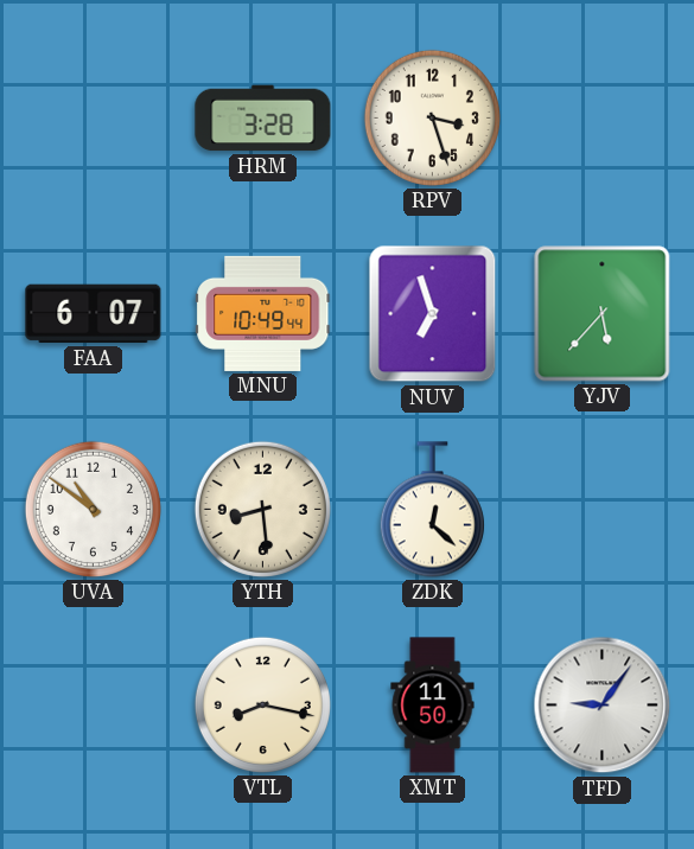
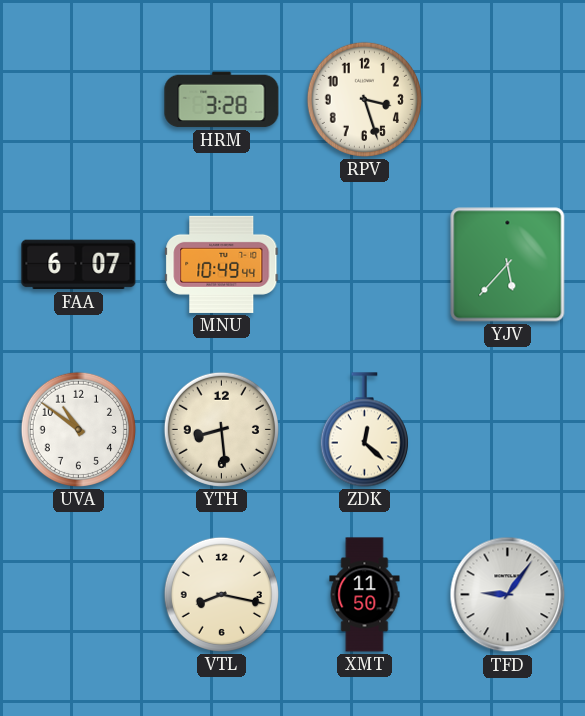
NUV: 6:57 -> none
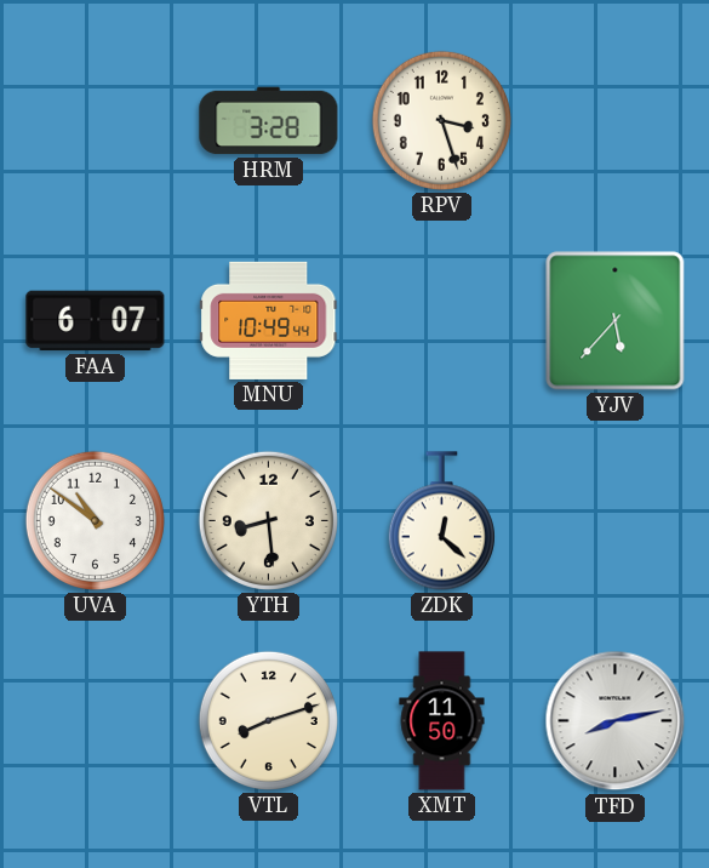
VTL: 8:17 -> 8:12
TFD: 9:06 -> 8:13
